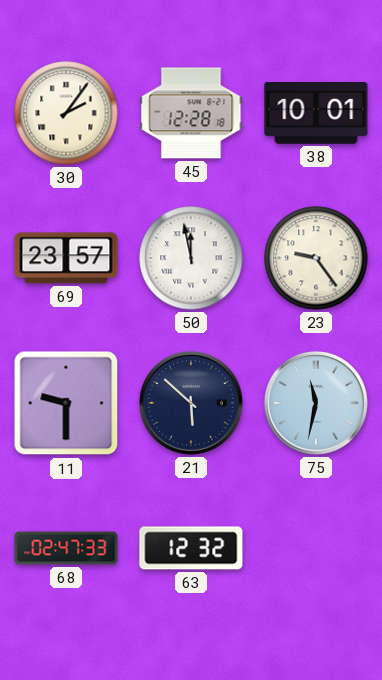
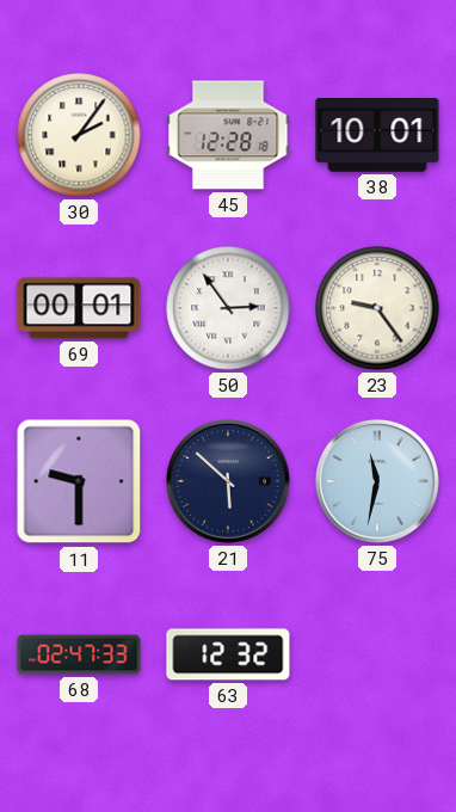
69: 23:57 -> 00:01
50: 11:58 -> 2:54
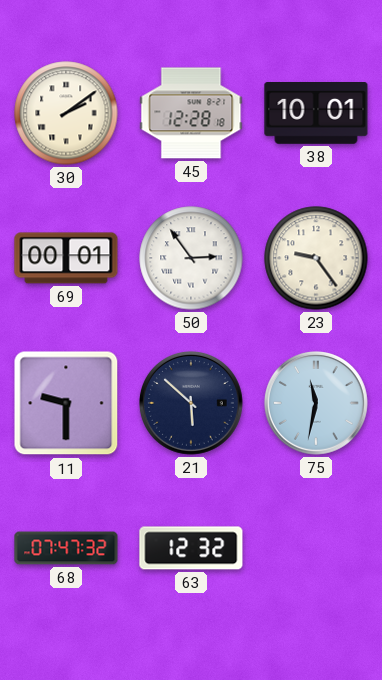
30: 2:06 -> 2:09
68: 02:47 -> 07:47
